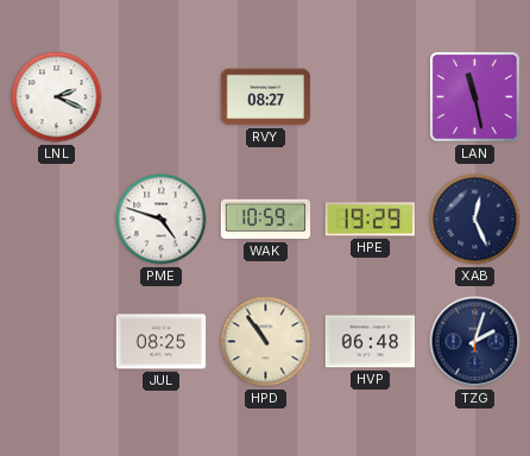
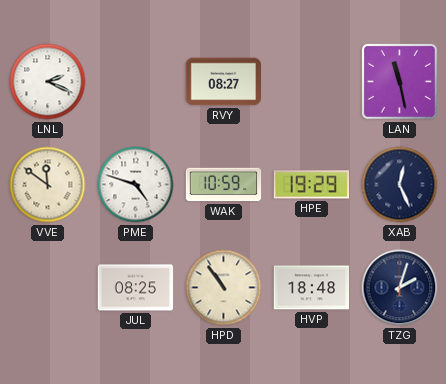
VVE: none -> 11:51
HVP: 06:48 -> 18:48
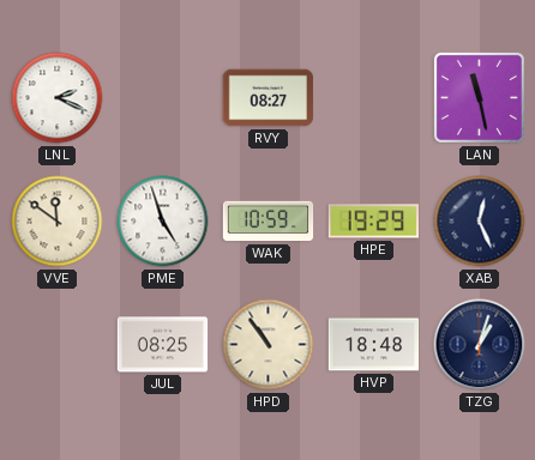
PME: 4:48 -> 4:57
TZG: 2:03 -> 1:03
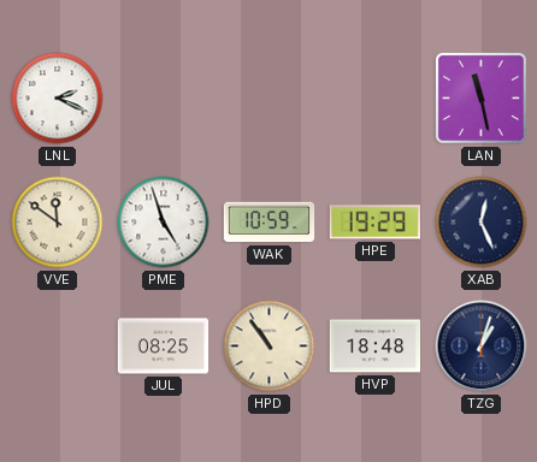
RVY: 08:27 -> none
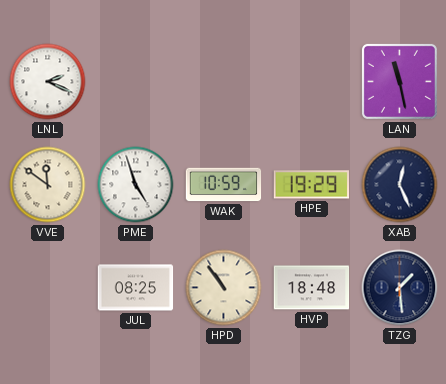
TZG: 1:03 -> 1:29
